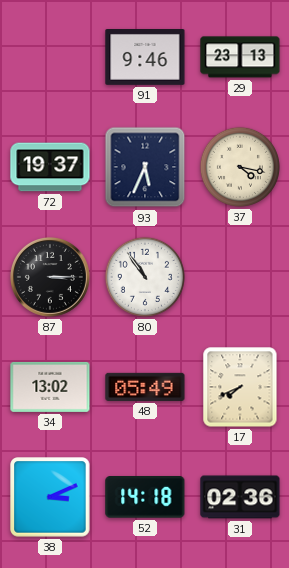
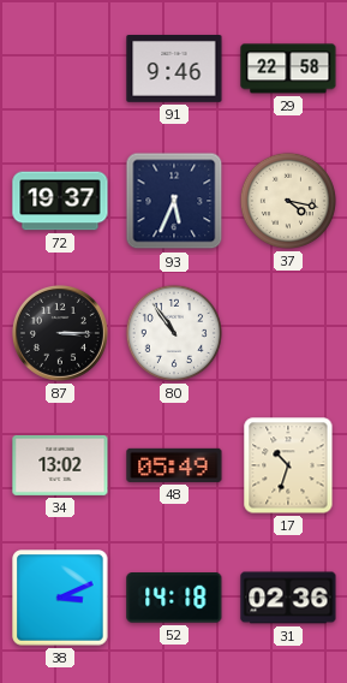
29: 23:13 -> 22:58
17: 7:41 -> 10:33
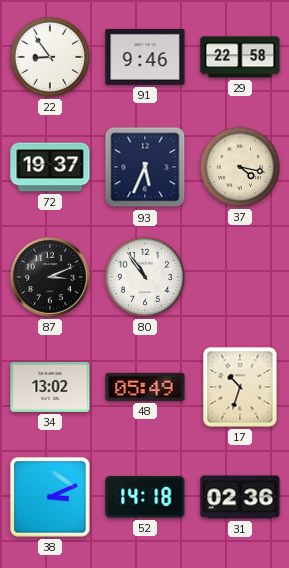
22: none -> 8:54
87: 3:15 -> 3:11
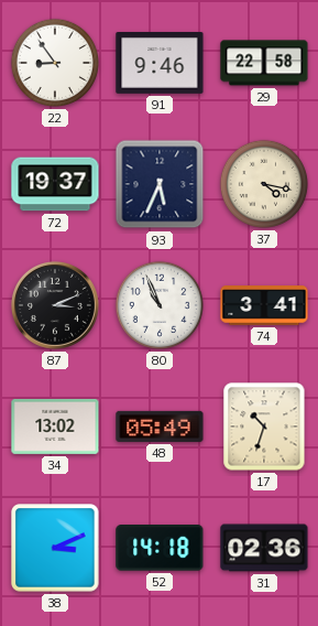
80: 10:54 -> 10:56
74: none -> 3:41
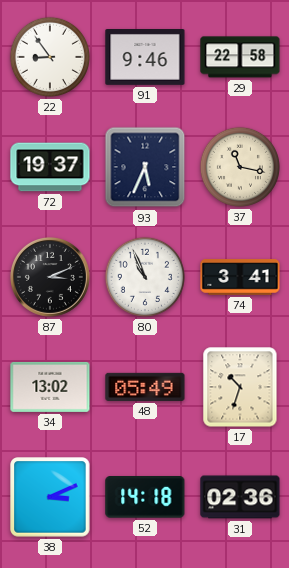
37: 4:17 -> 11:17
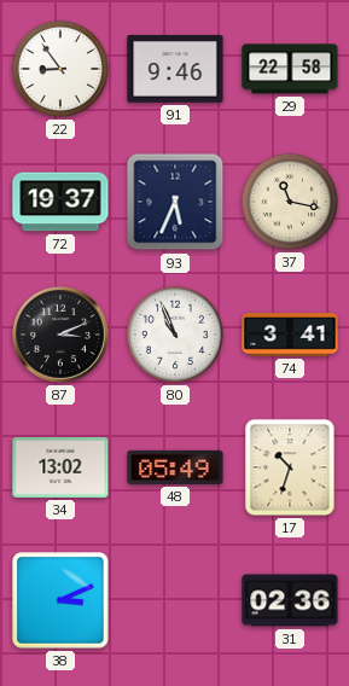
52: 14:18 -> none
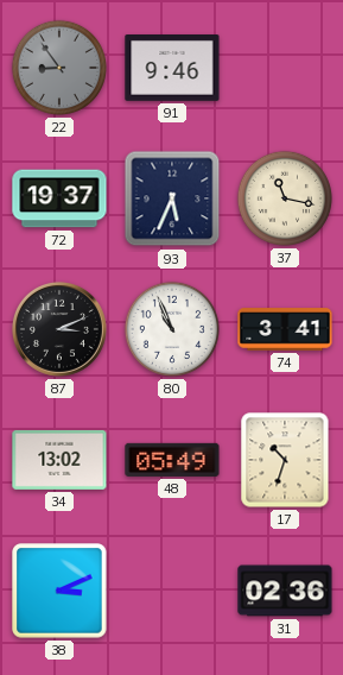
22 dial: white -> grey
29: 22:58 -> none
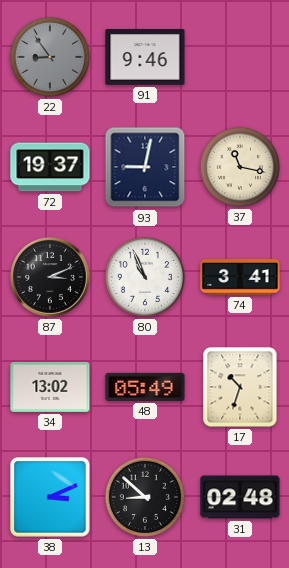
93: 5:34 -> 9:02
13: none -> 8:52
31: 02:36 -> 02:48
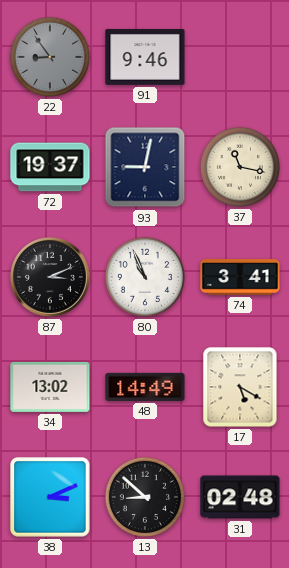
48: 05:49 -> 14:49
17: 10:33 -> 5:20
